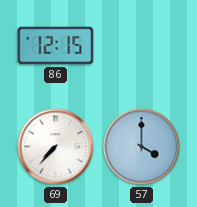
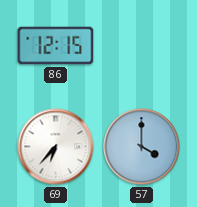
69: 7:37 -> 6:37
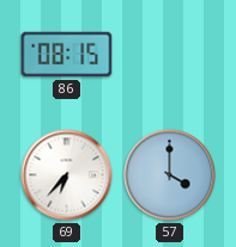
86: 12:15 -> 08:15
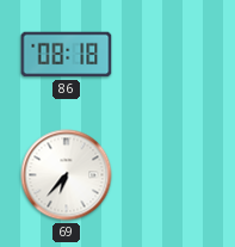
86: 08:15 -> 08:18
57: 4:00 -> none
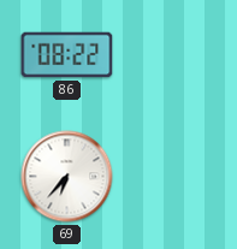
86: 08:18 -> 08:22
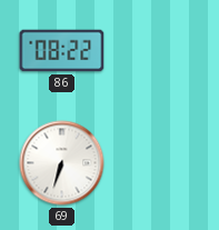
69: 6:37 -> 6:33
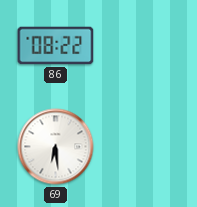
69: 6:33 -> 6:29
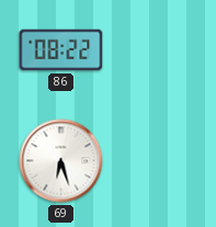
69: 6:29 -> 6:27
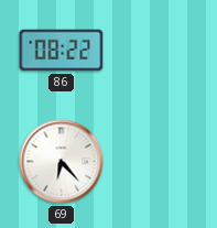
69: 6:27 -> 6:23
